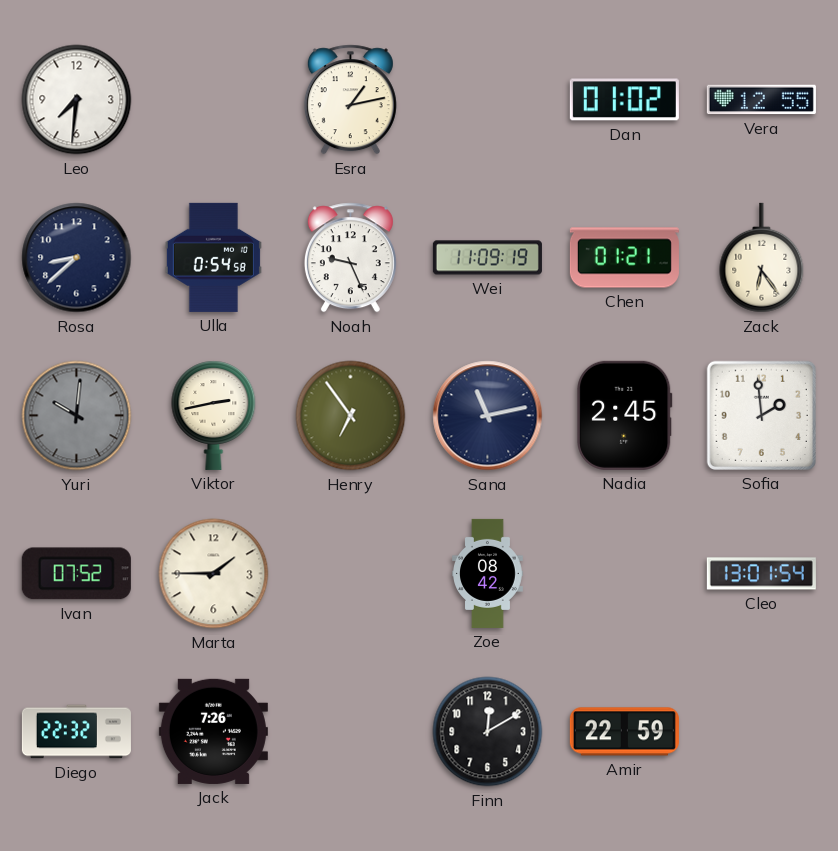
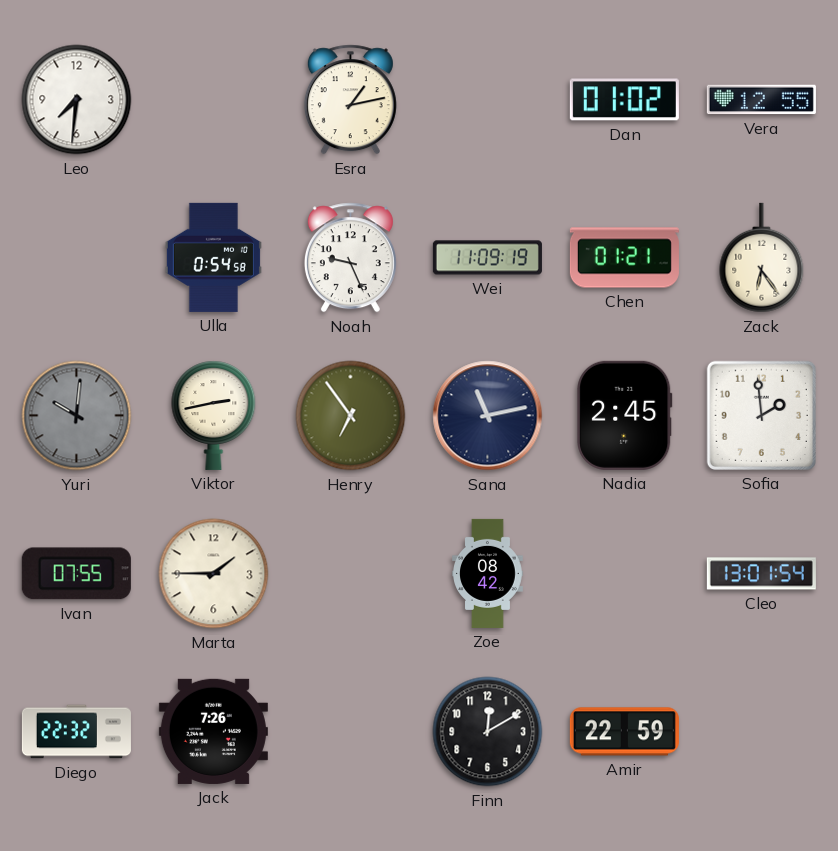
Rosa: 8:38 -> none
Ivan: 07:52 -> 07:55
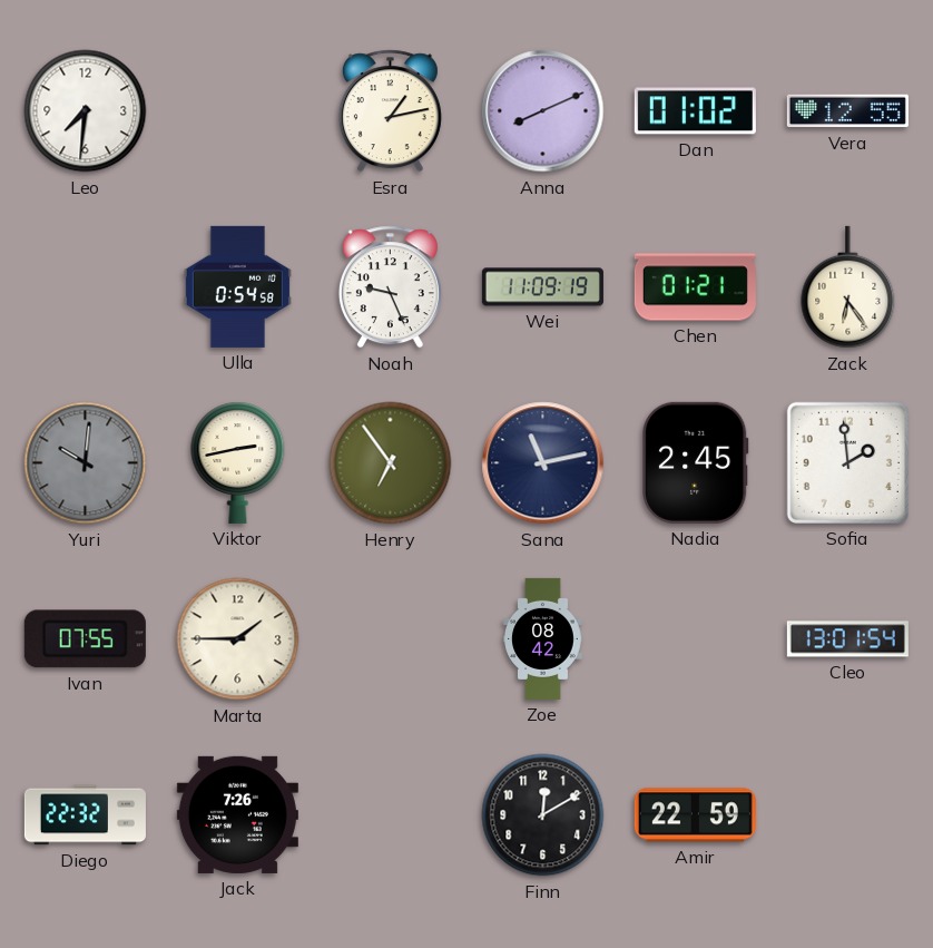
Anna: none -> 8:11
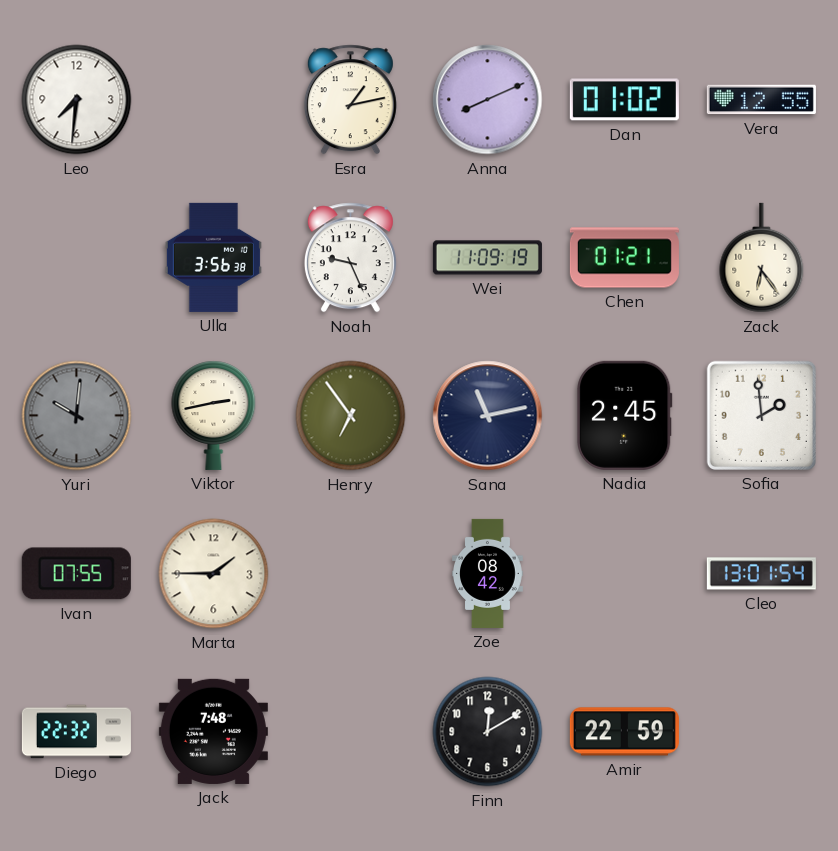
Ulla: 0:54 -> 3:56
Jack: 7:26 -> 7:48
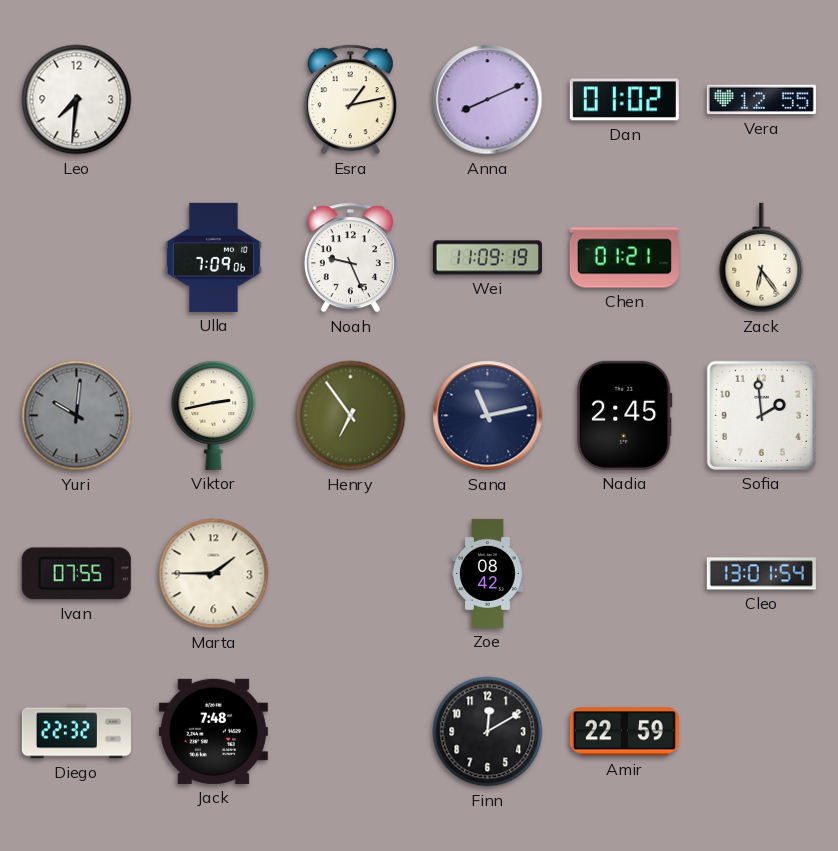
Ulla: 3:56 -> 7:09
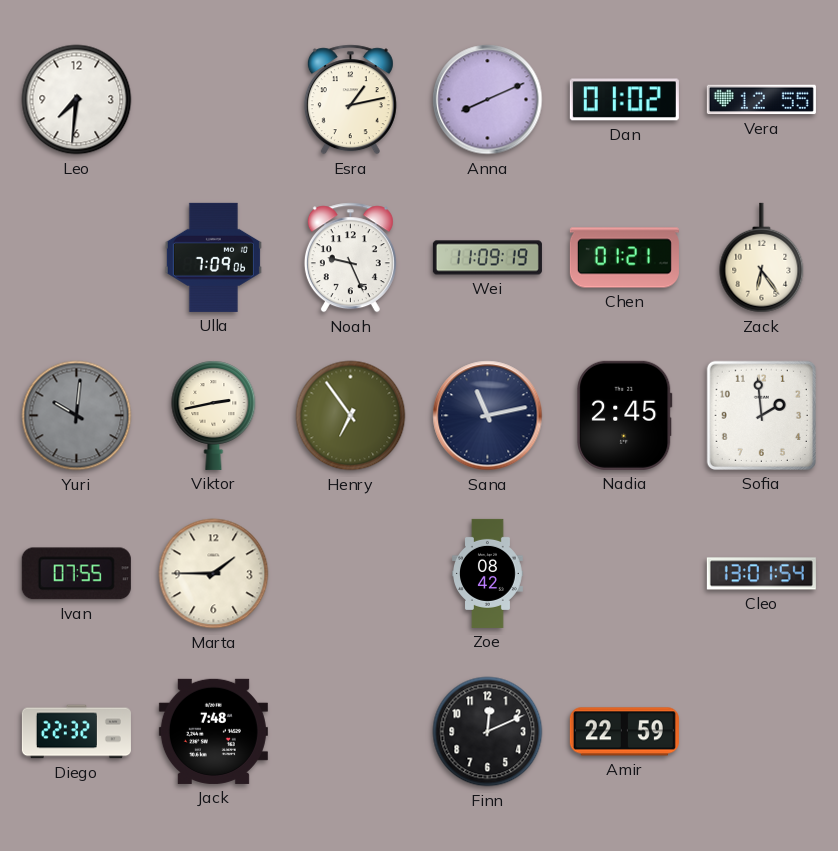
Finn: 12:10 -> 12:11
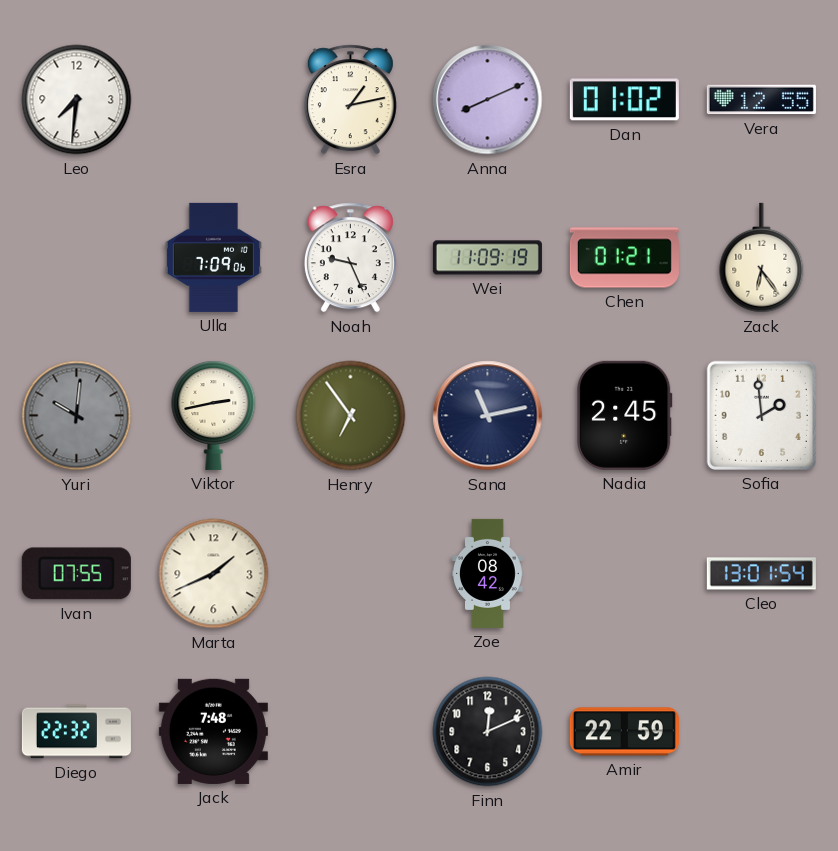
Marta: 1:45 -> 1:41
